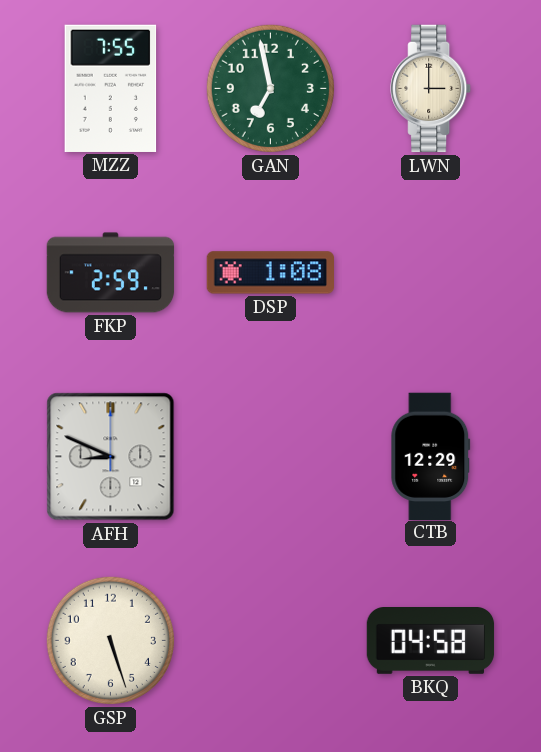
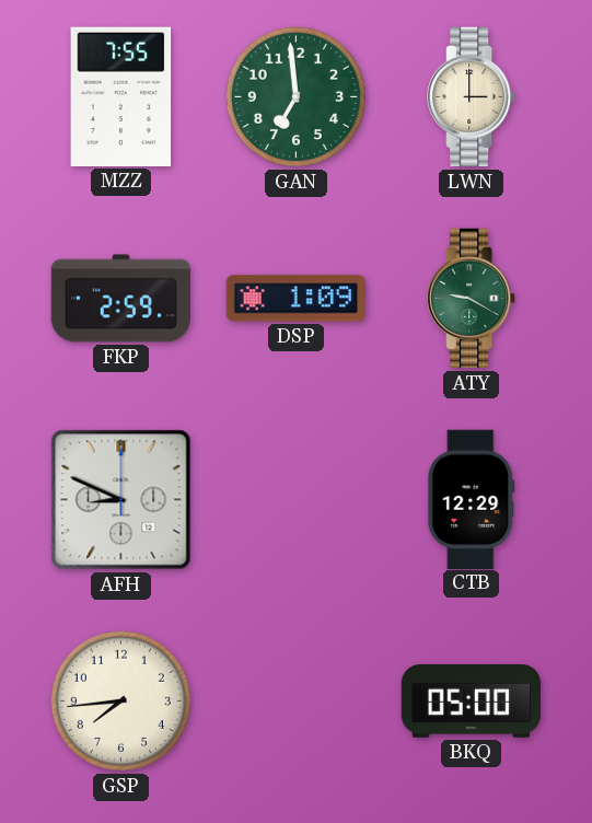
GAN: 6:58 -> 6:59
DSP: 1:08 -> 1:09
ATY: none -> 9:20
GSP: 5:27 -> 7:44
BKQ: 04:58 -> 05:00
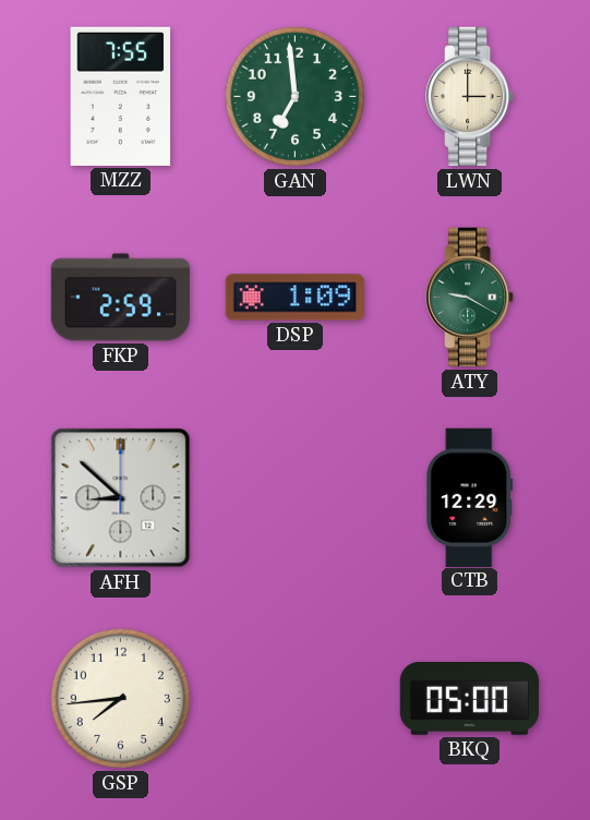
AFH: 8:49 -> 8:52
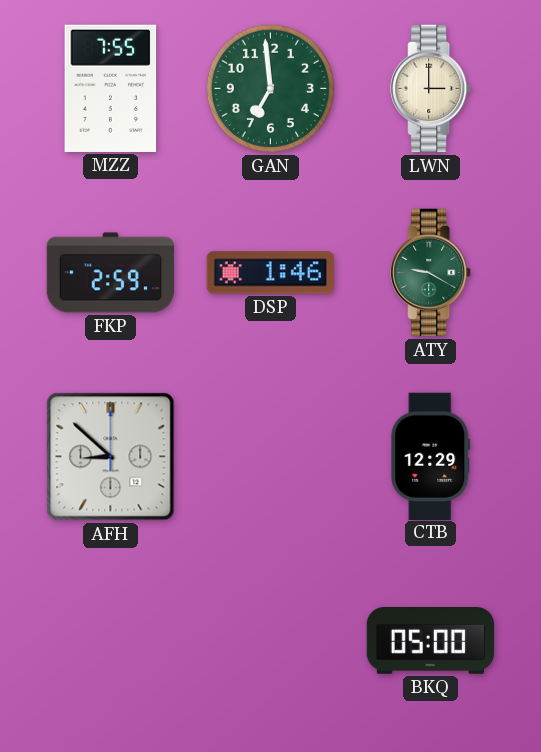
DSP: 1:09 -> 1:46
GSP: 7:44 -> none
